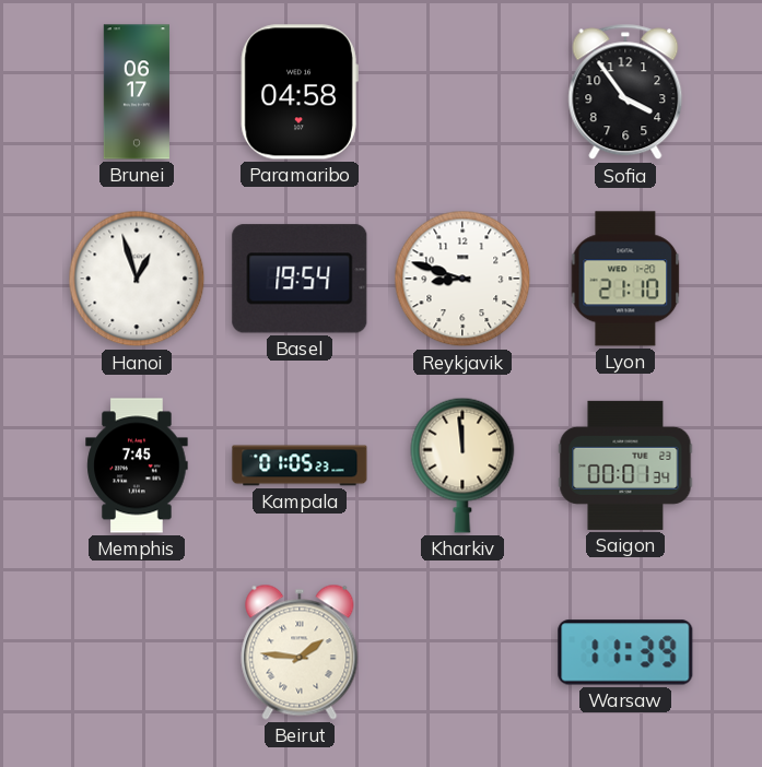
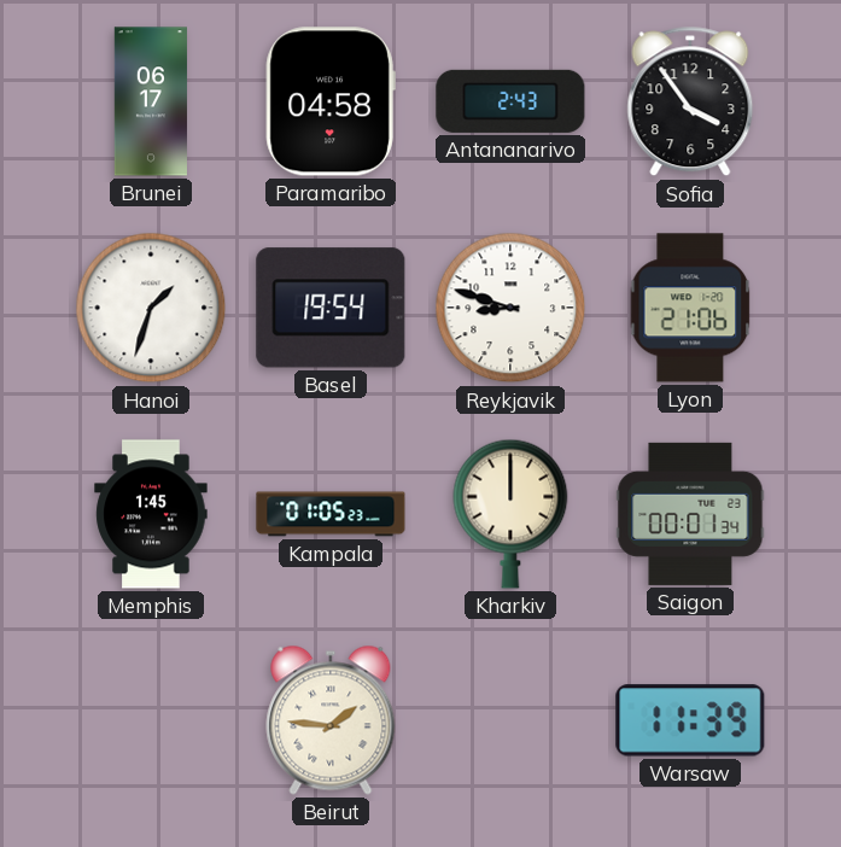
Antananarivo: none -> 2:43
Hanoi: 12:57 -> 1:33
Lyon: 21:10 -> 21:06
Memphis: 7:45 -> 1:45
Kharkiv: 11:59 -> 12:00
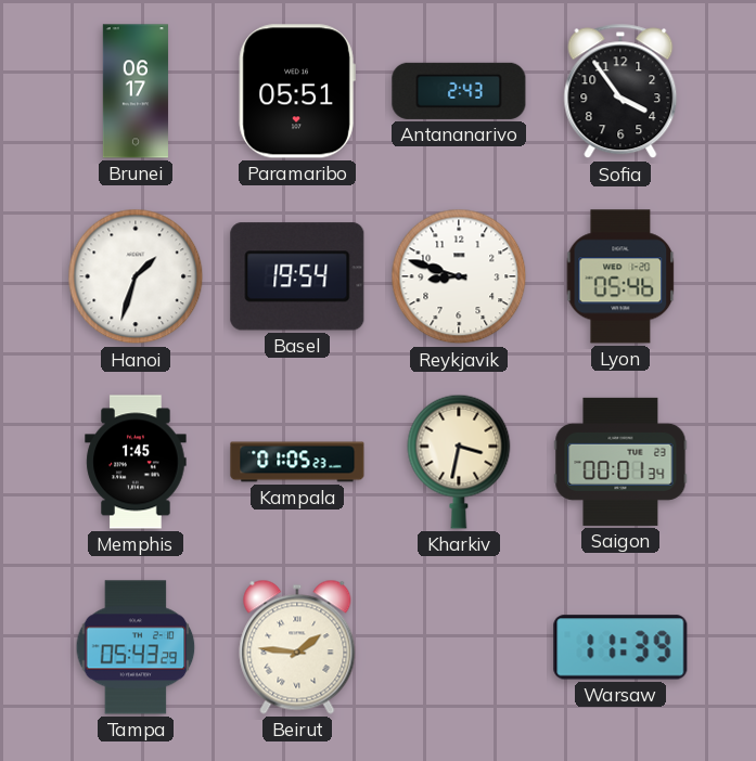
Paramaribo: 04:58 -> 05:51
Lyon: 21:06 -> 05:46
Kharkiv: 12:00 -> 3:32
Tampa: none -> 05:43
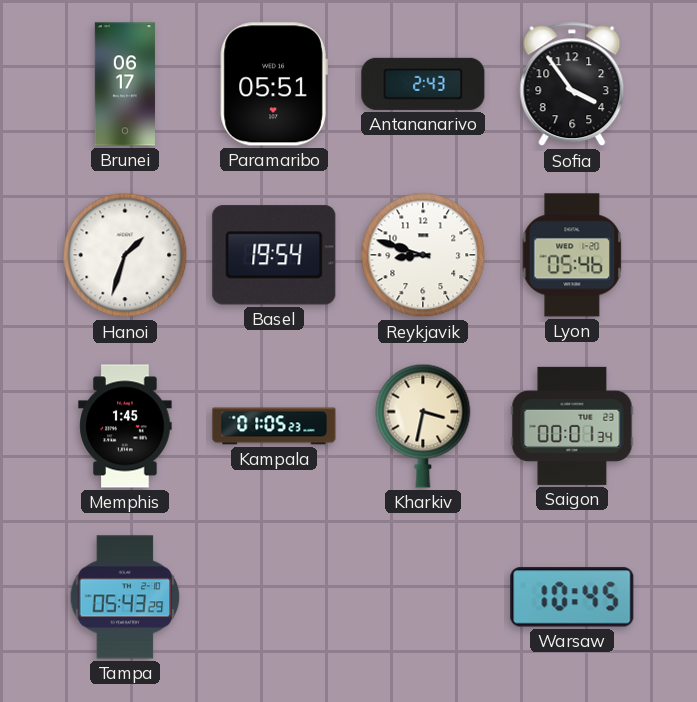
Beirut: 1:46 -> none
Warsaw: 11:39 -> 10:45
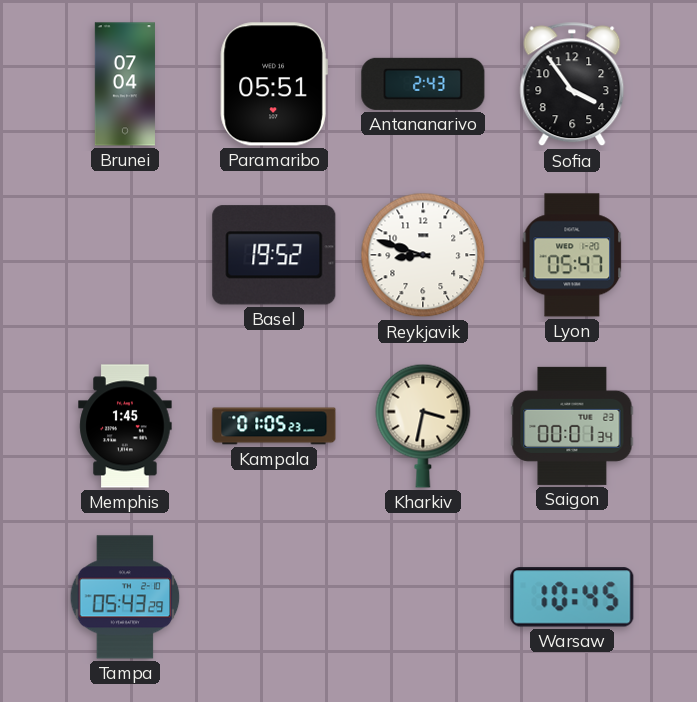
Brunei: 06:17 -> 07:04
Hanoi: 1:33 -> none
Basel: 19:54 -> 19:52
Lyon: 05:46 -> 05:47
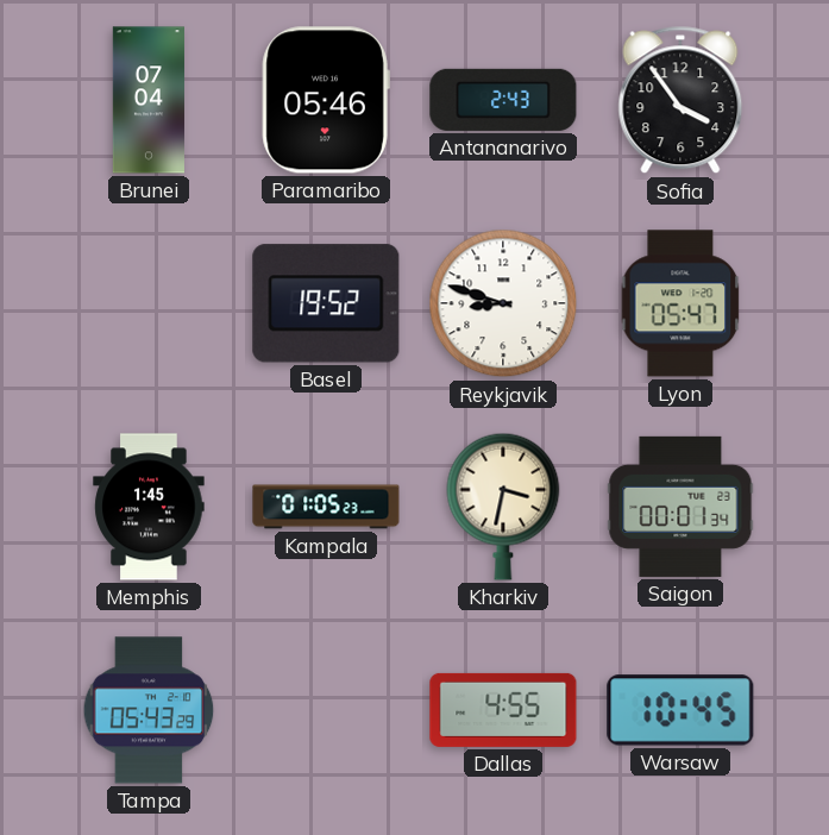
Paramaribo: 05:51 -> 05:46
Dallas: none -> 4:55
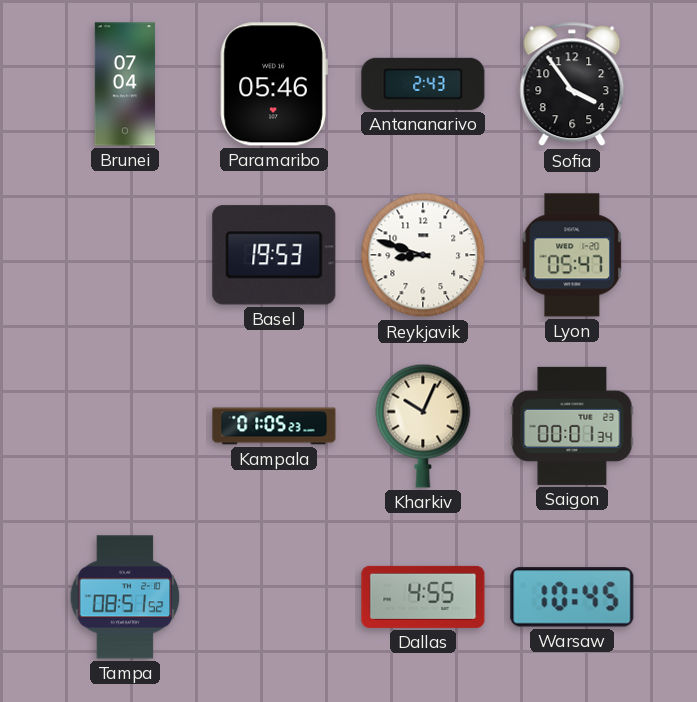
Basel: 19:52 -> 19:53
Memphis: 1:45 -> none
Kharkiv: 3:32 -> 10:04
Tampa: 05:43 -> 08:51
